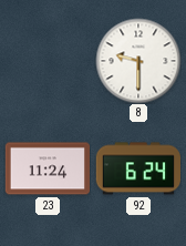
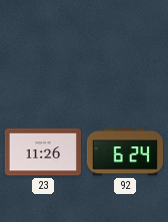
8: 9:30 -> none
23: 11:24 -> 11:26
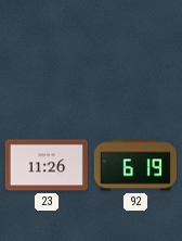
92: 6:24 -> 6:19
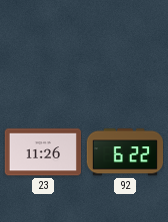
92: 6:19 -> 6:22
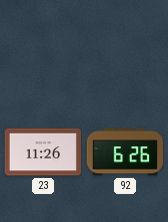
92: 6:22 -> 6:26
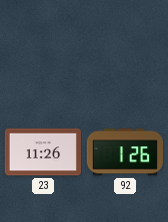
92: 6:26 -> 1:26
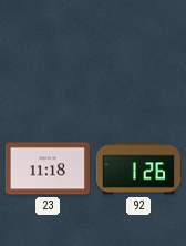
23: 11:26 -> 11:18
